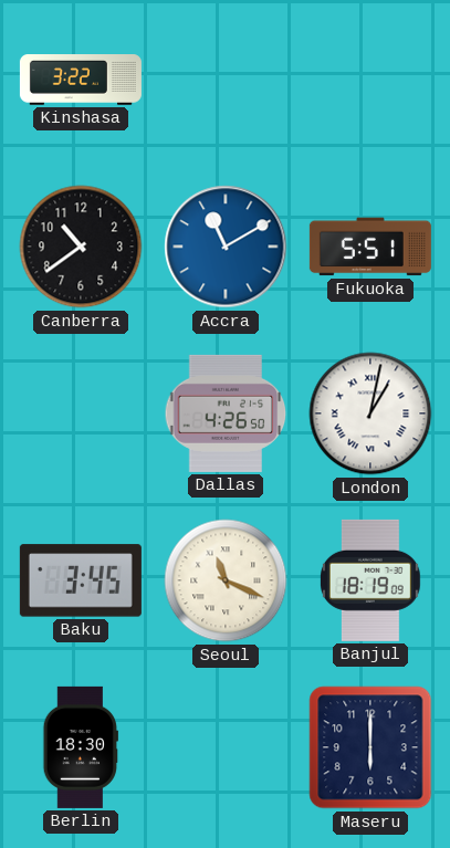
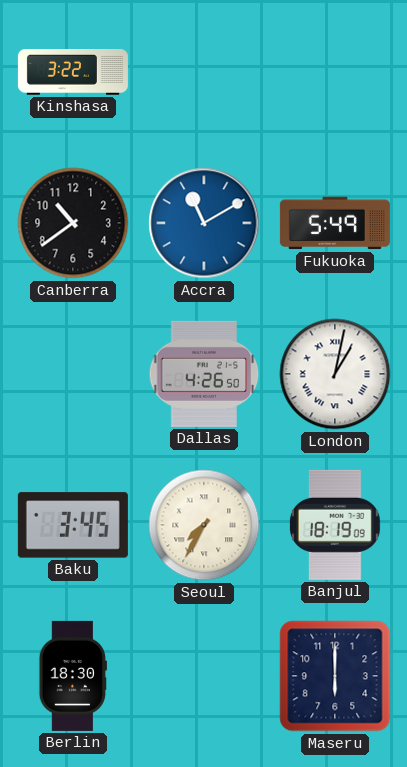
Fukuoka: 5:51 -> 5:49
Seoul: 11:19 -> 7:35
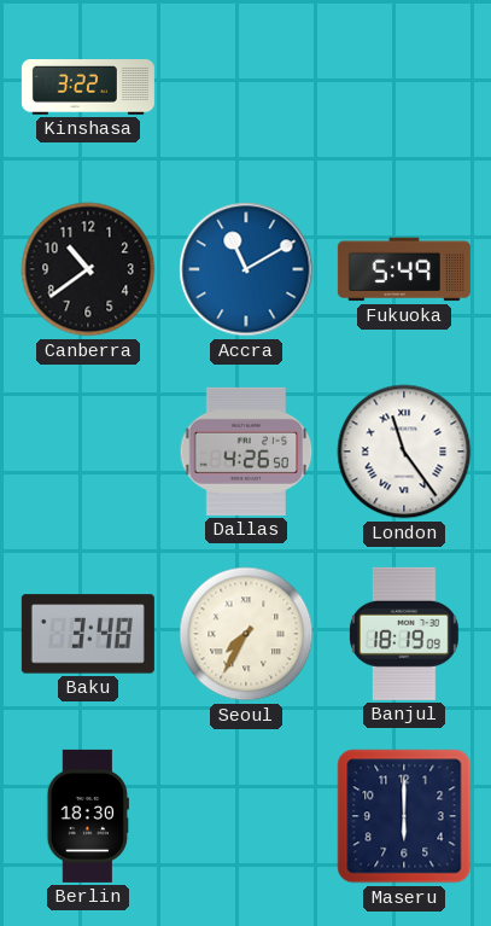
London: 1:02 -> 11:24
Baku: 3:45 -> 3:48
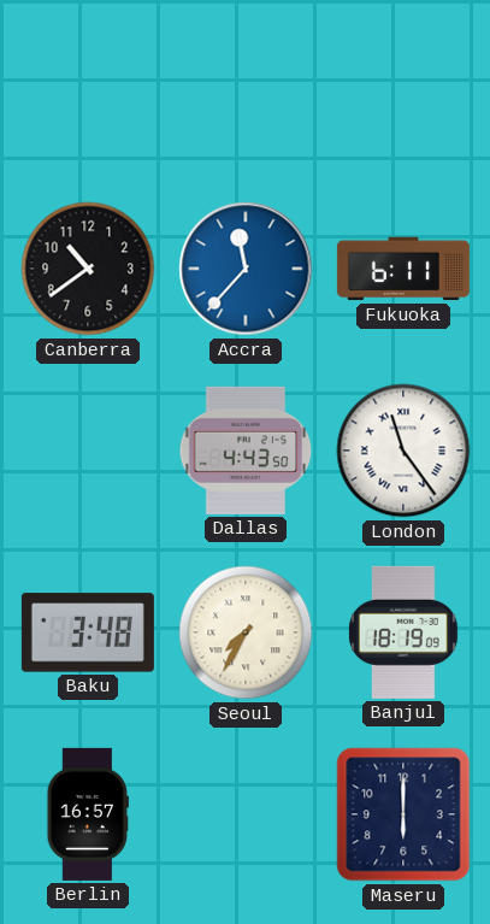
Kinshasa: 3:22 -> none
Accra: 11:10 -> 11:37
Fukuoka: 5:49 -> 6:11
Dallas: 4:26 -> 4:43
Berlin: 18:30 -> 16:57
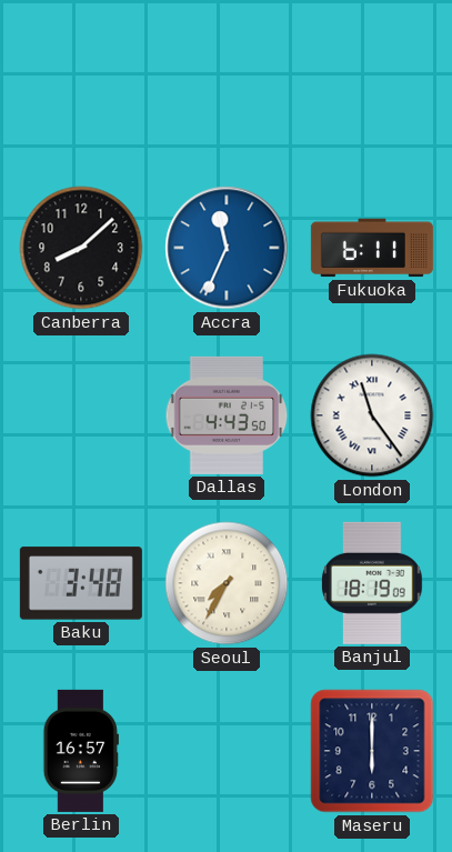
Canberra: 10:39 -> 8:08
Accra: 11:37 -> 11:34
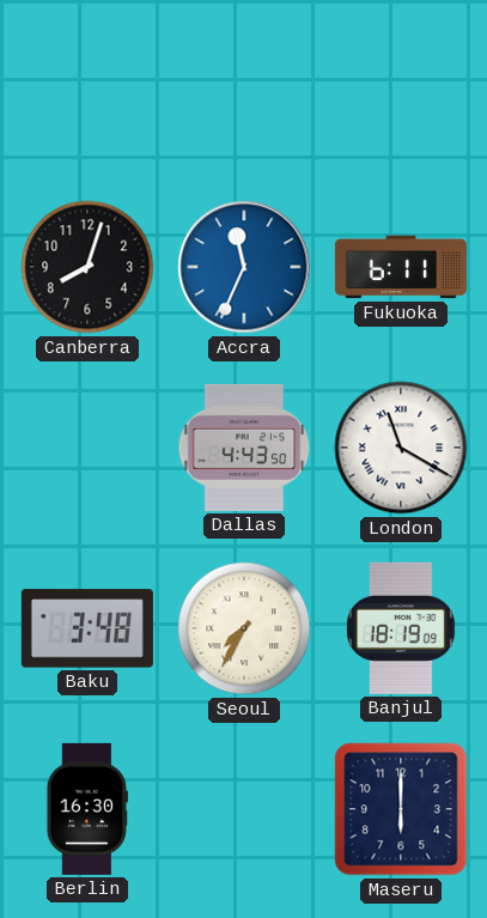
Canberra: 8:08 -> 8:03
London: 11:24 -> 11:20
Berlin: 16:57 -> 16:30
